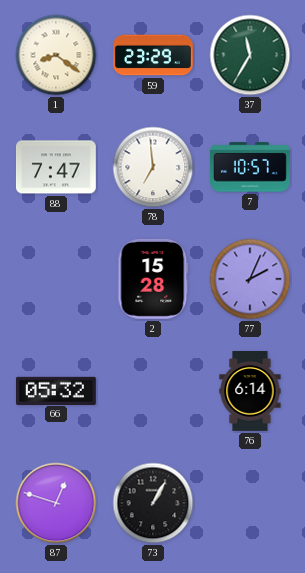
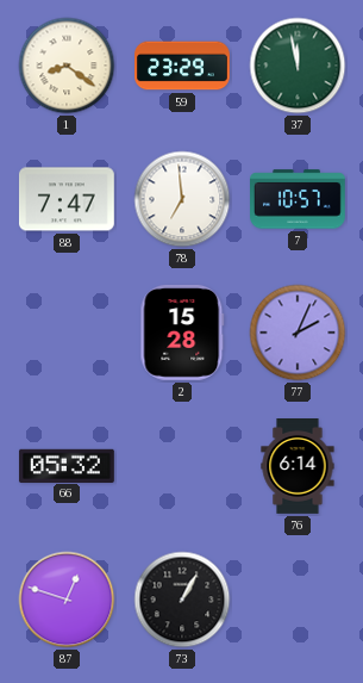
37: 11:35 -> 11:58
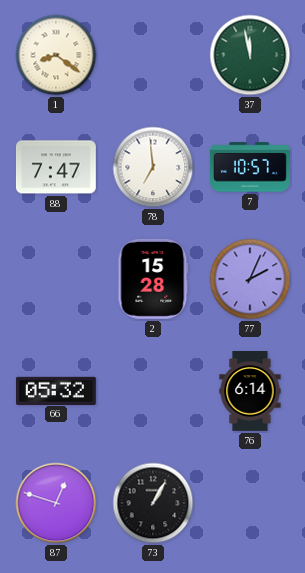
59: 23:29 -> none
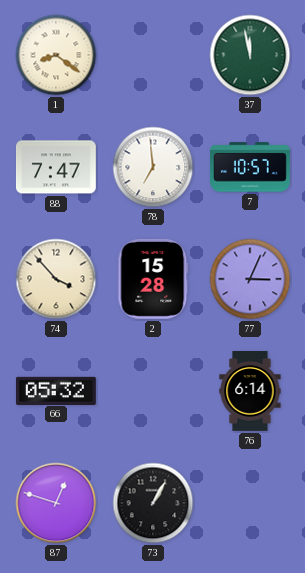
74: none -> 3:53
77: 2:04 -> 3:04
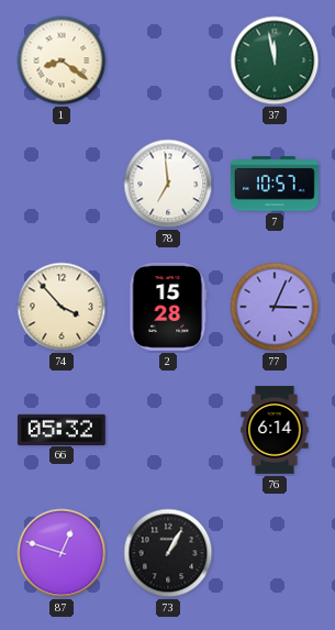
88: 7:47 -> none
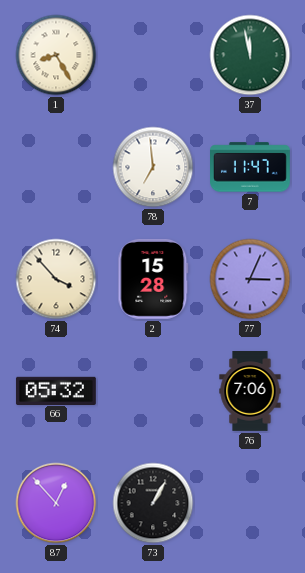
1: 8:21 -> 8:25
7: 10:57 -> 11:47
76: 6:14 -> 7:06
87: 12:48 -> 12:53
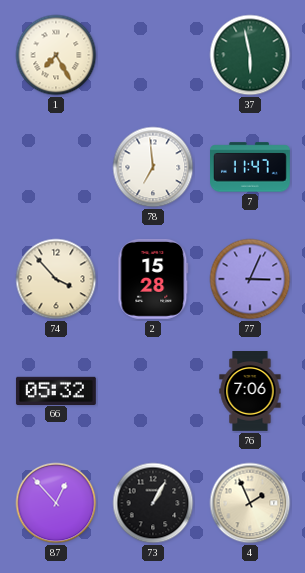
1: 8:25 -> 7:25
37: 11:58 -> 5:58
4: none -> 1:56
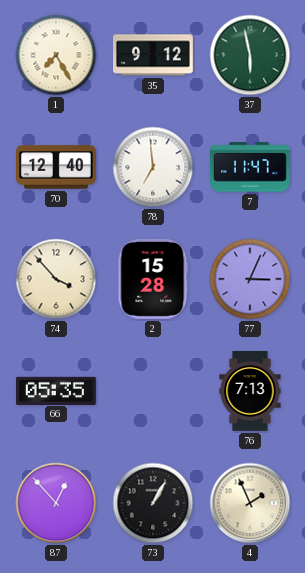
35: none -> 9:12
70: none -> 12:40
66: 05:32 -> 05:35
76: 7:06 -> 7:13
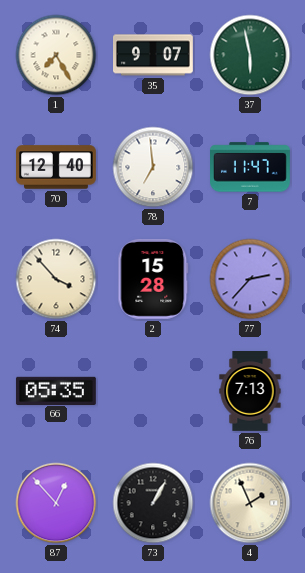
35: 9:12 -> 9:07
77: 3:04 -> 2:37
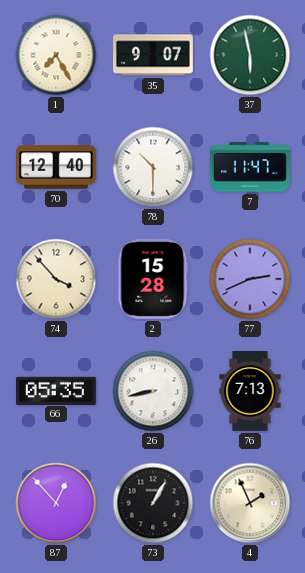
78: 6:59 -> 10:30
77: 2:37 -> 2:41
26: none -> 8:43
